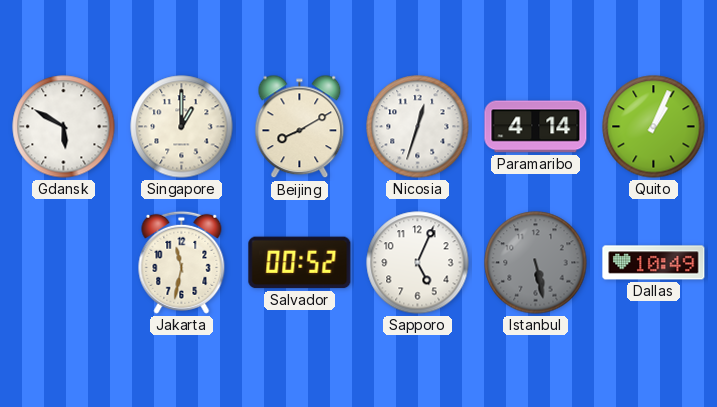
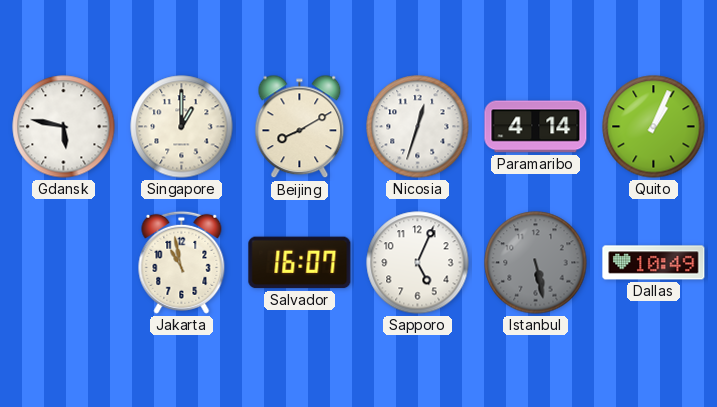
Gdansk: 5:50 -> 5:47
Jakarta: 11:32 -> 10:58
Salvador: 00:52 -> 16:07
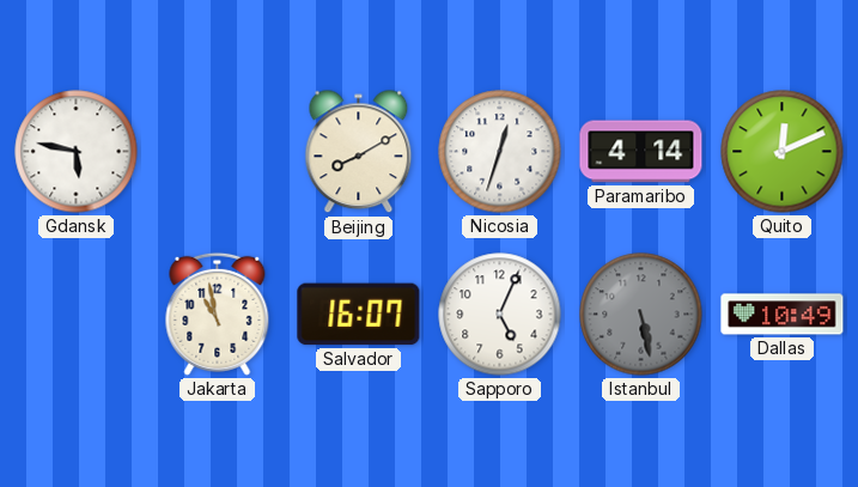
Singapore: 1:00 -> none
Quito: 1:04 -> 12:11
